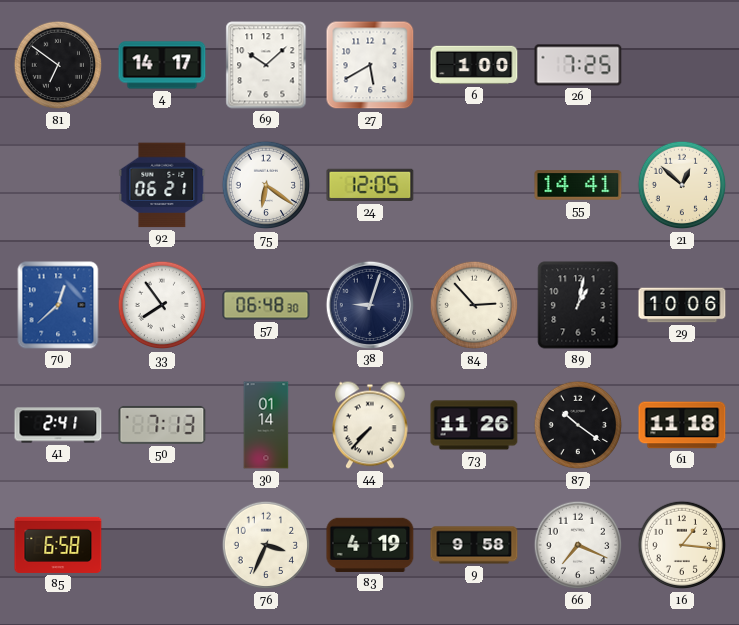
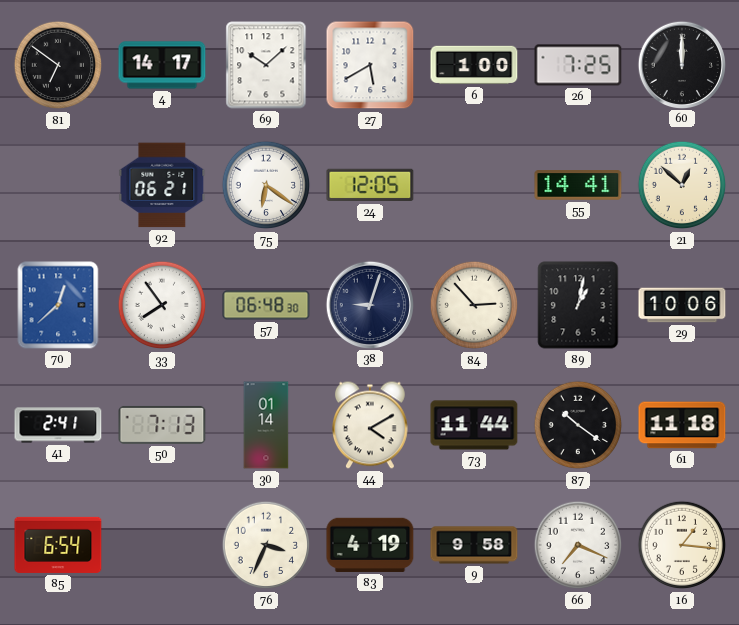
60: none -> 12:00
44: 7:37 -> 4:10
73: 11:26 -> 11:44
85: 6:58 -> 6:54
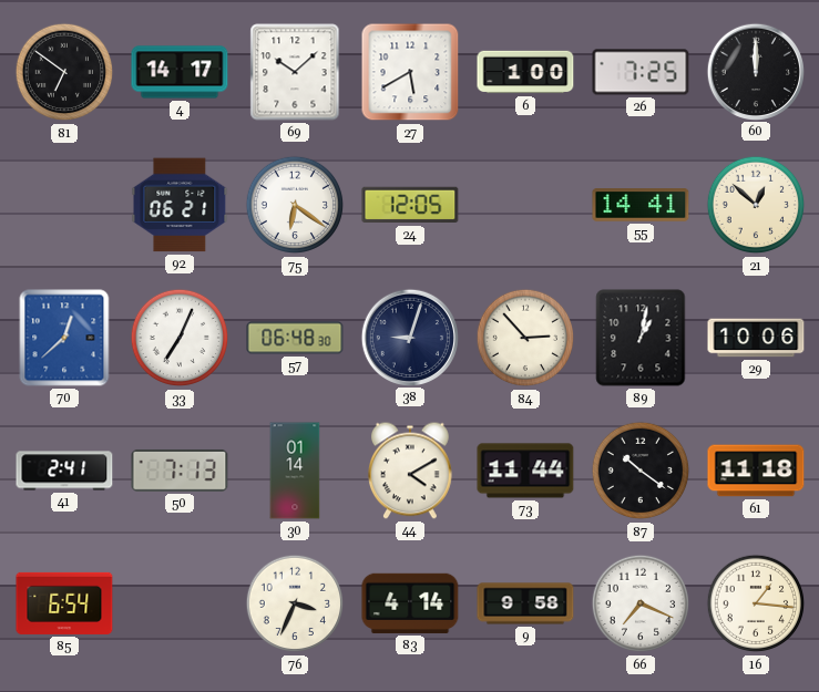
33: 7:54 -> 7:04
83: 4:19 -> 4:14
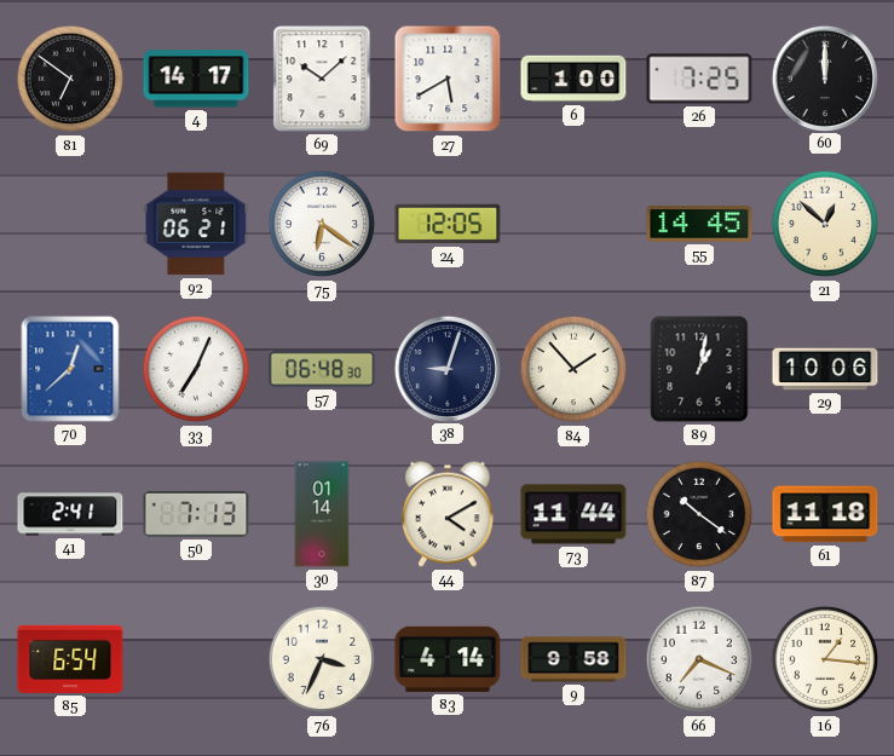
55: 14:41 -> 14:45
84: 2:53 -> 1:53
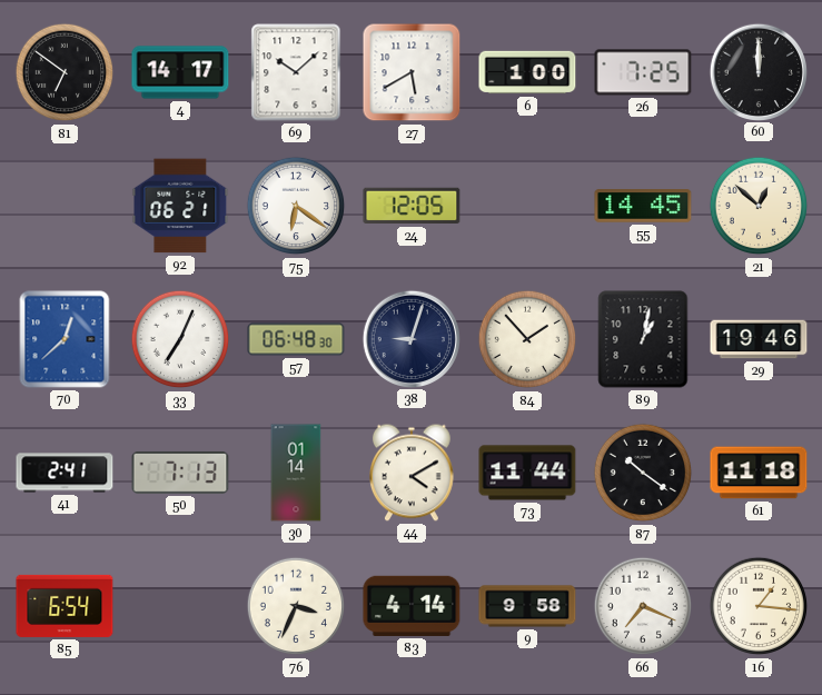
29: 10:06 -> 19:46
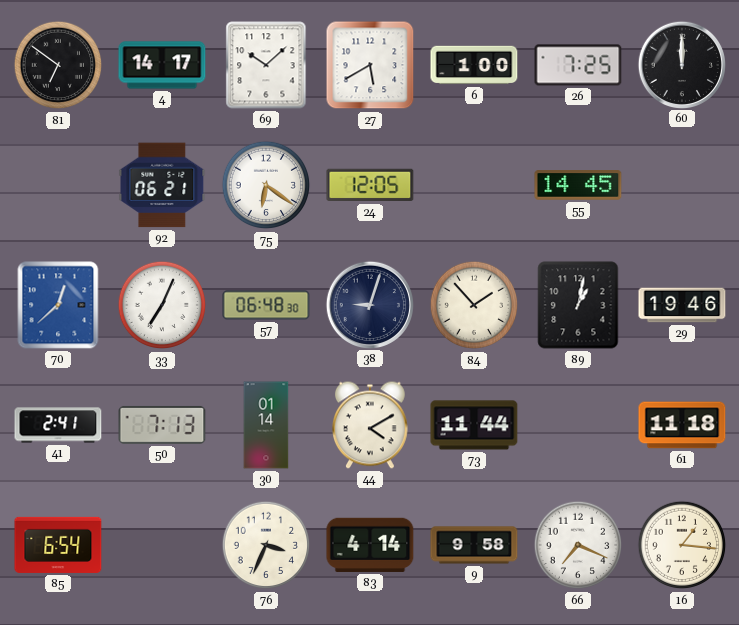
21: 12:52 -> none
87: 10:21 -> none
